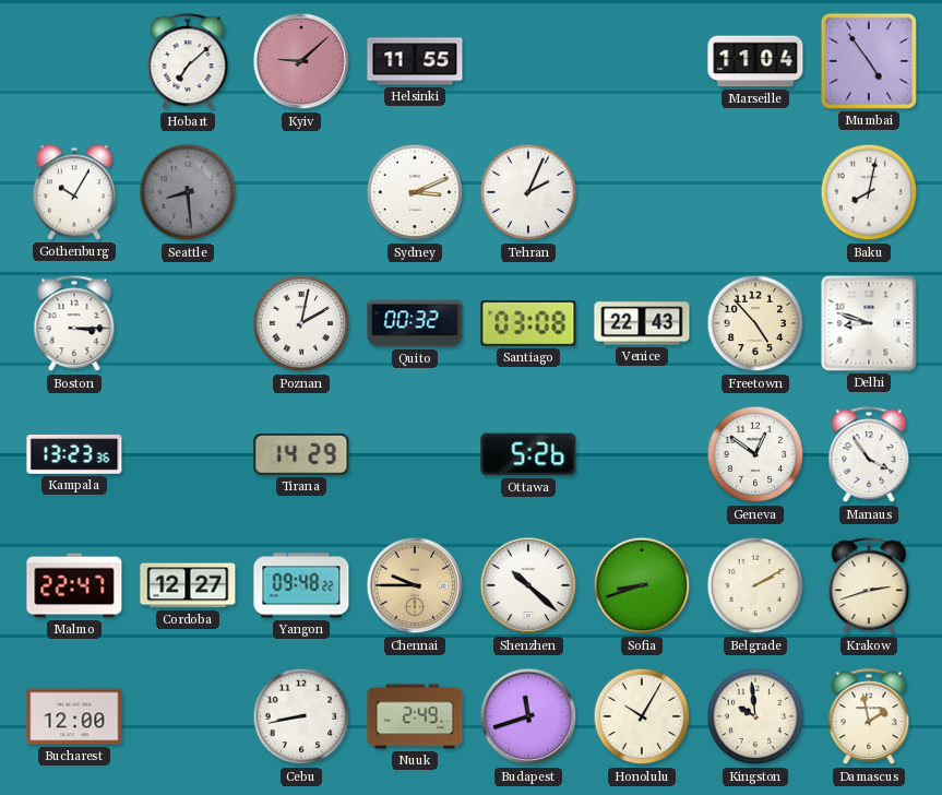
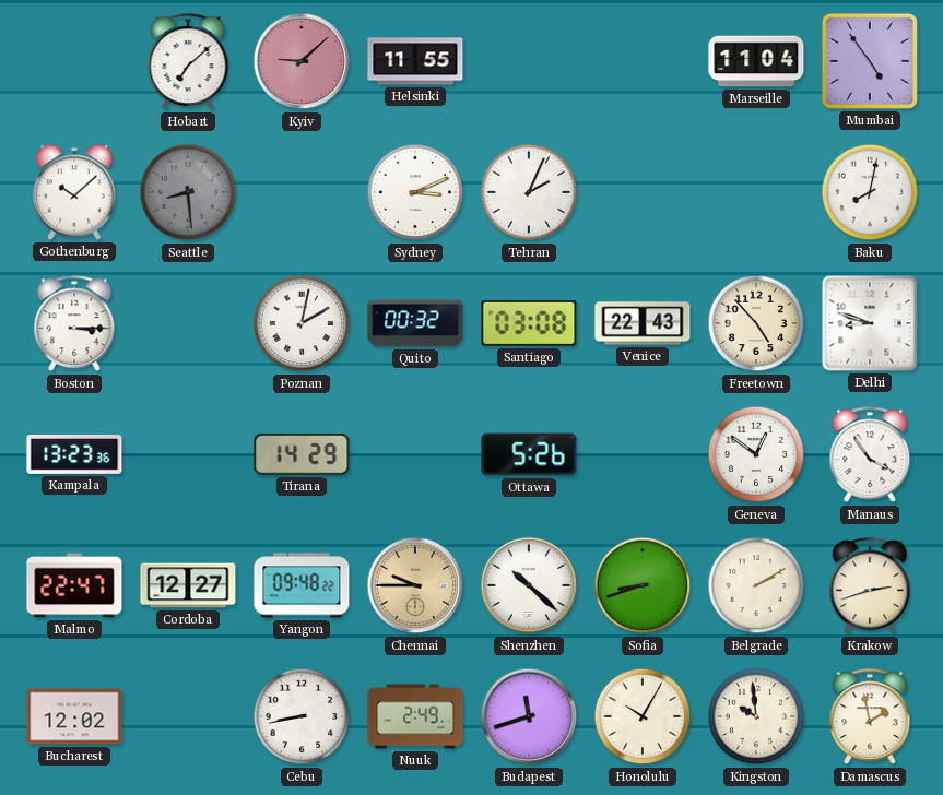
Gothenburg: 10:05 -> 10:08
Bucharest: 12:00 -> 12:02
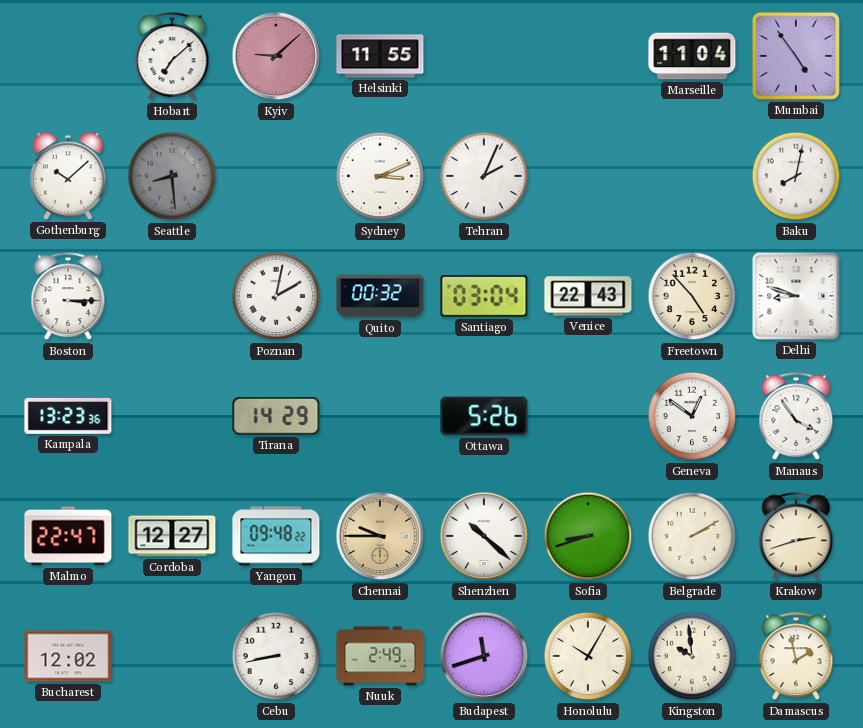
Santiago: 03:08 -> 03:04
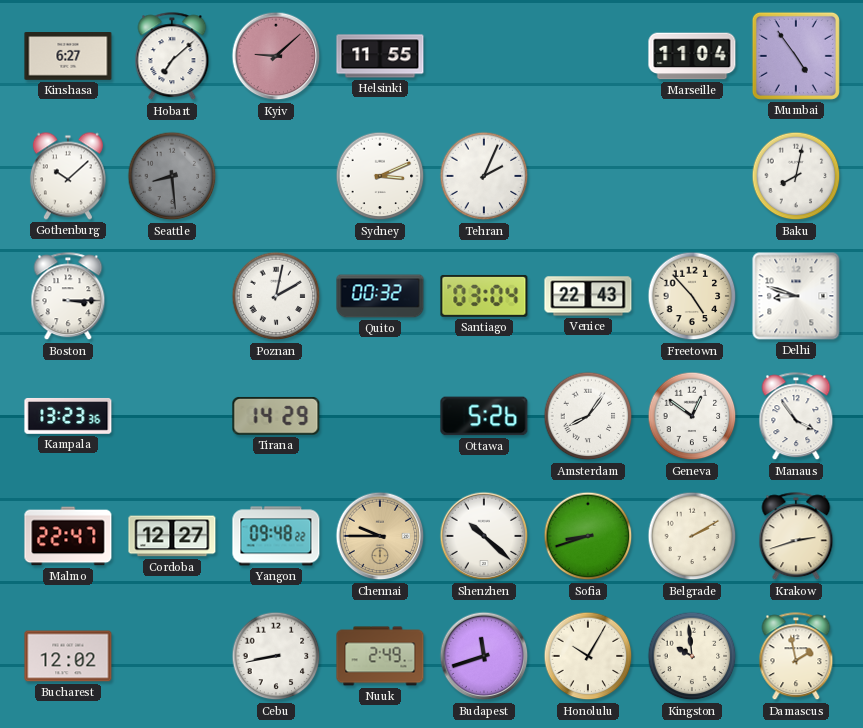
Kinshasa: none -> 6:27
Amsterdam: none -> 8:06
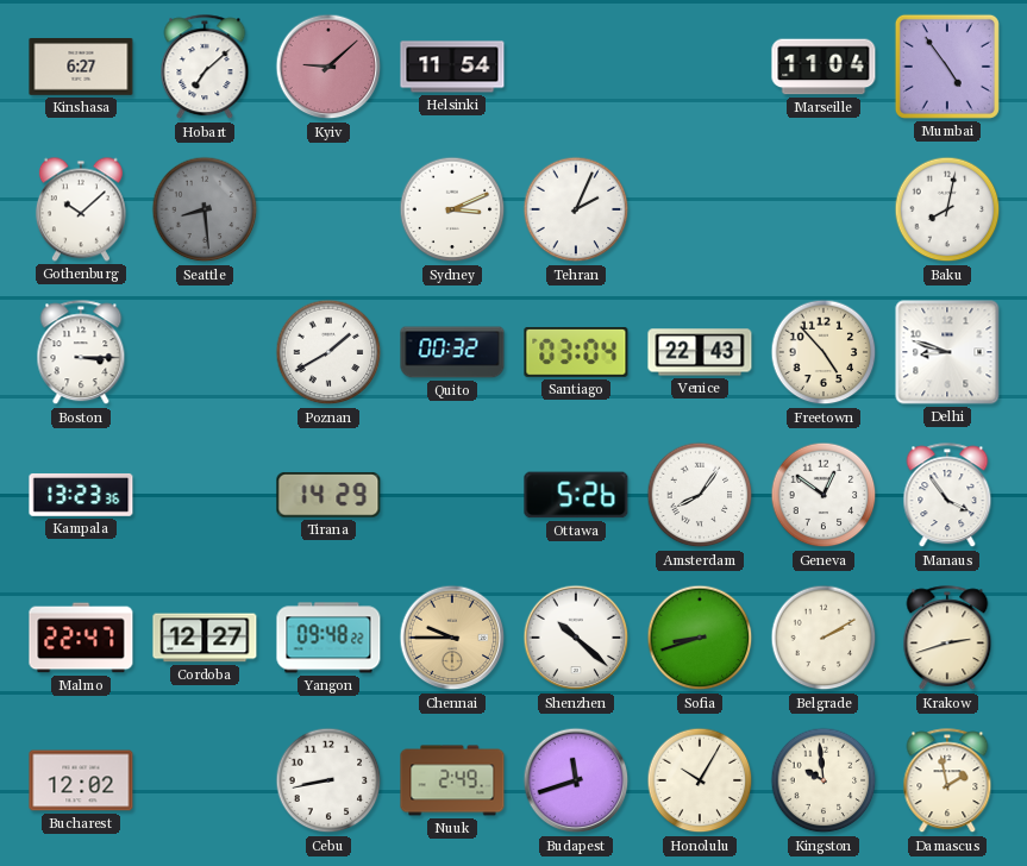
Helsinki: 11:55 -> 11:54
Poznan: 2:02 -> 1:40
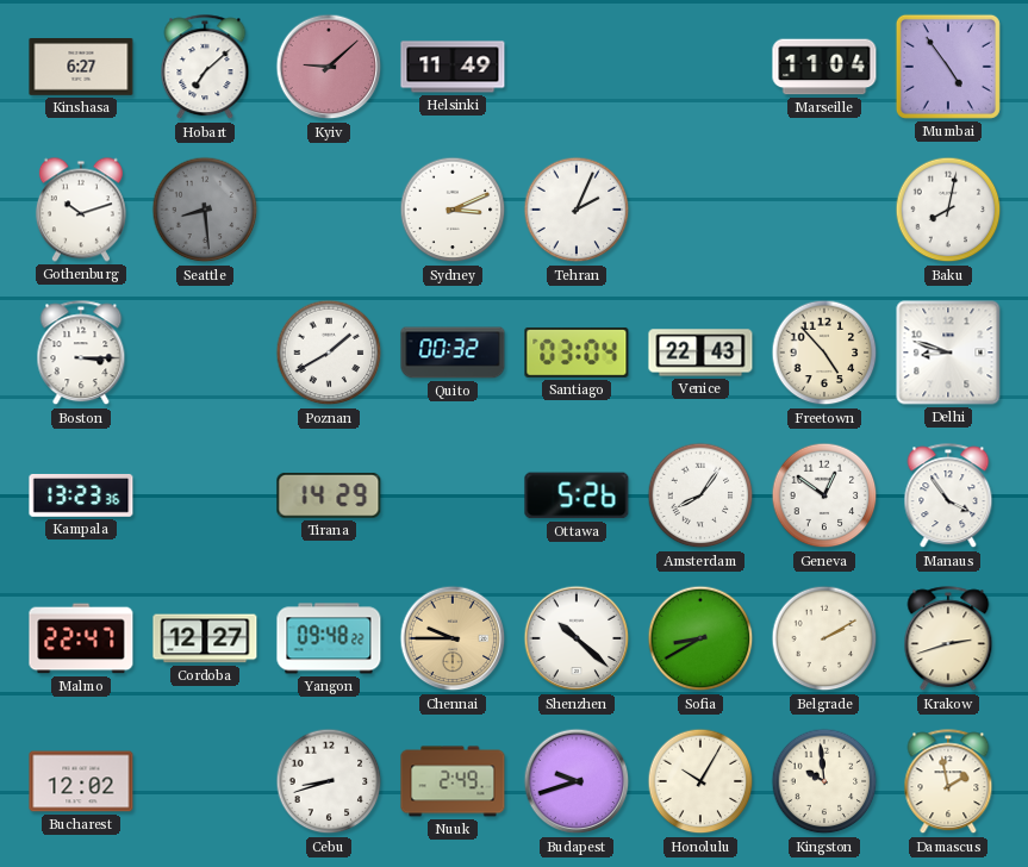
Helsinki: 11:54 -> 11:49
Gothenburg: 10:08 -> 10:12
Sofia: 8:42 -> 8:40
Cebu: 8:43 -> 8:42
Budapest: 11:42 -> 9:42
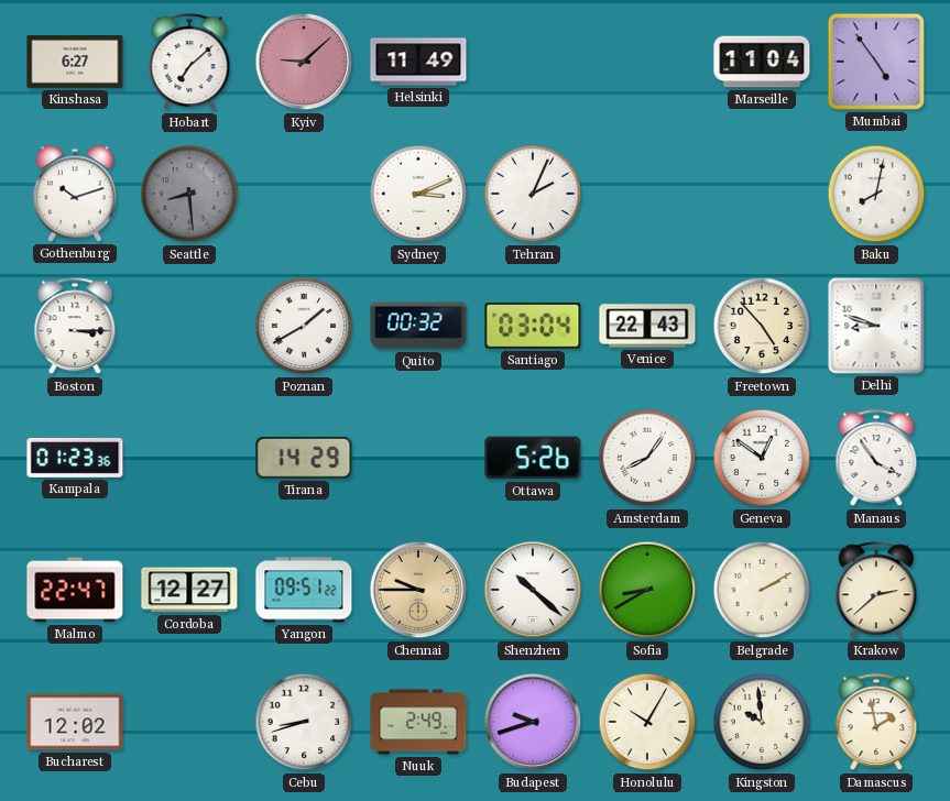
Kampala: 13:23 -> 01:23
Yangon: 09:48 -> 09:51
Krakow: 2:42 -> 2:38
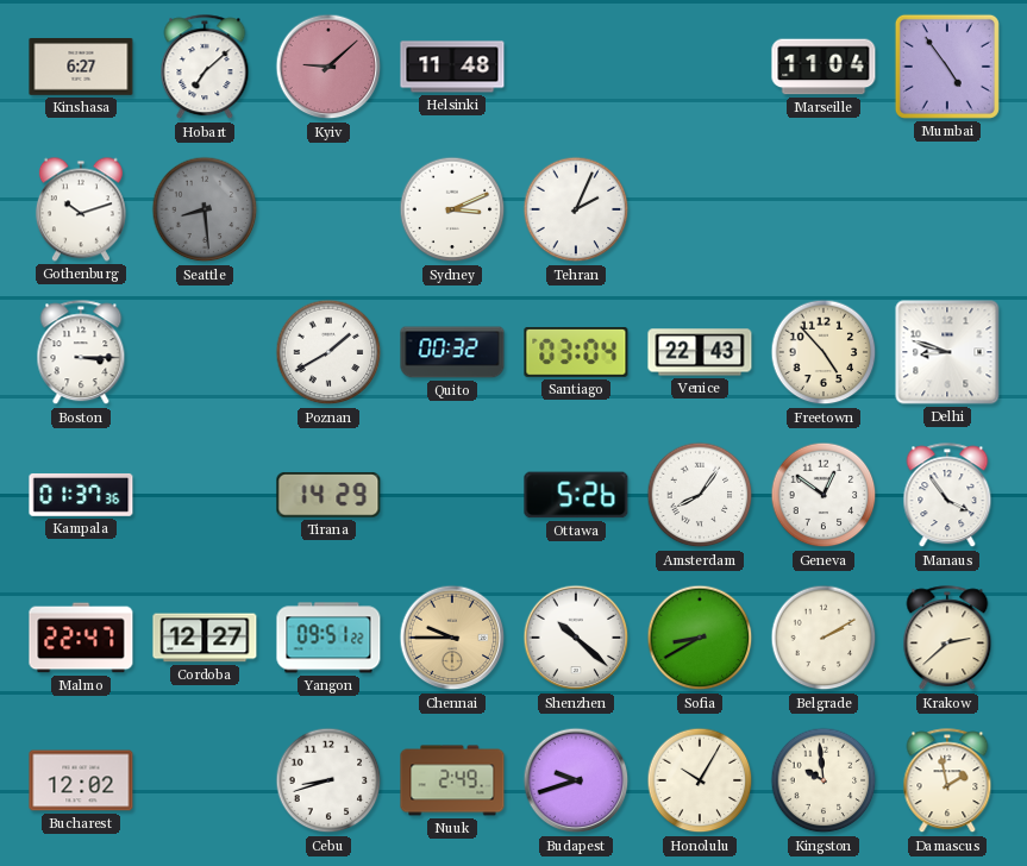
Helsinki: 11:49 -> 11:48
Baku: 8:02 -> none
Kampala: 01:23 -> 01:37
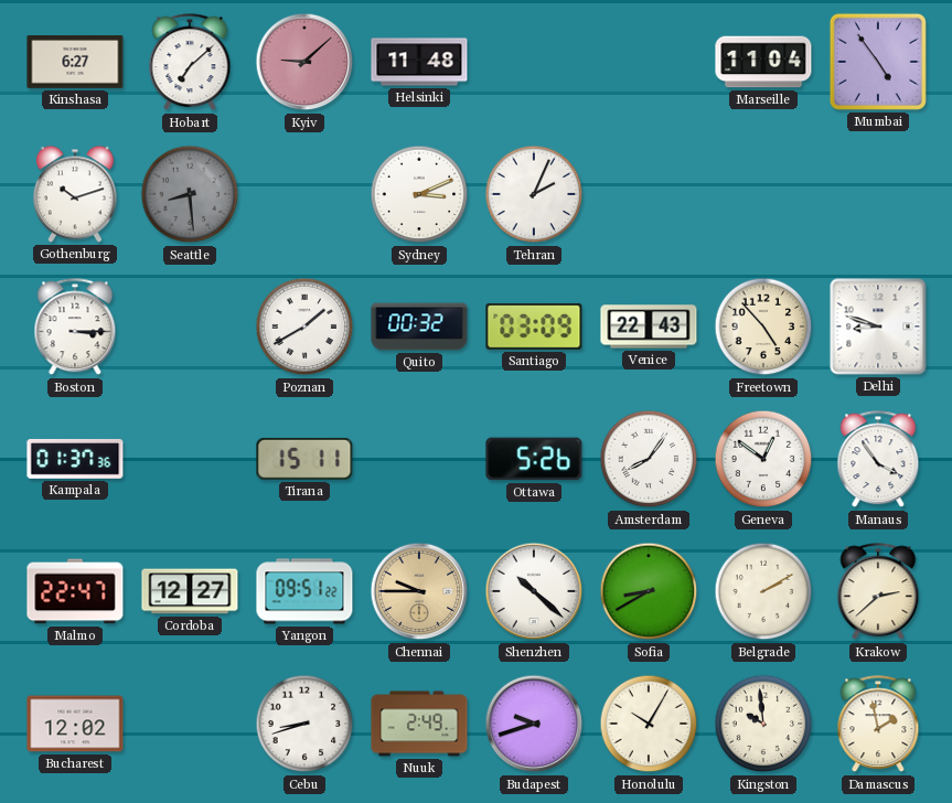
Santiago: 03:04 -> 03:09
Tirana: 14:29 -> 15:11
